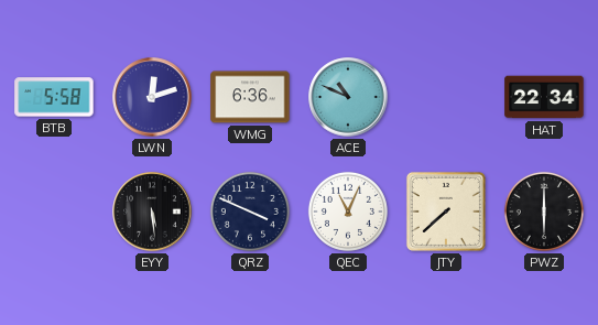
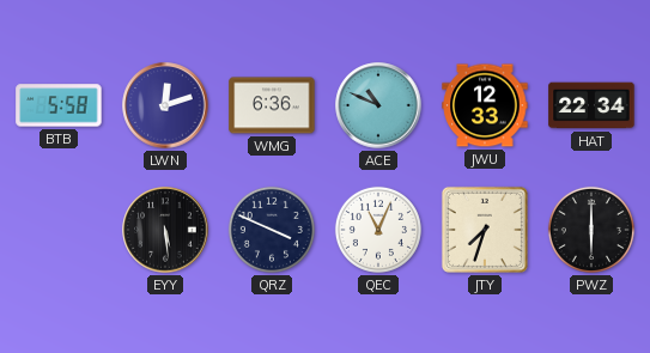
JWU: none -> 12:33
JTY: 7:38 -> 7:33
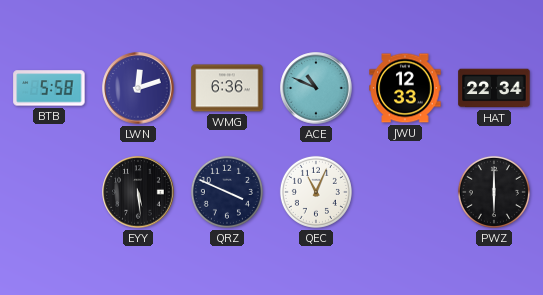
JTY: 7:33 -> none
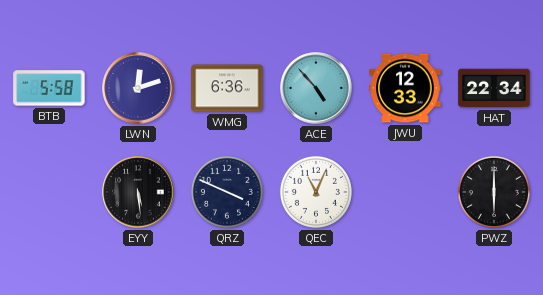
ACE: 10:49 -> 4:53
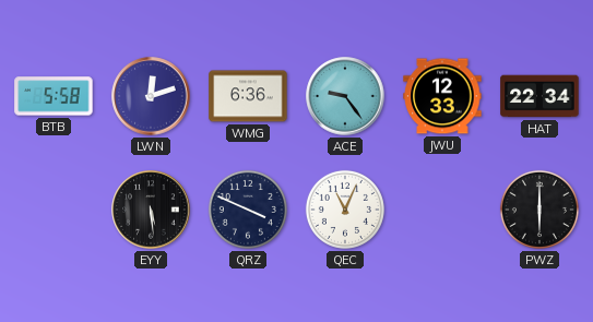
ACE: 4:53 -> 9:24
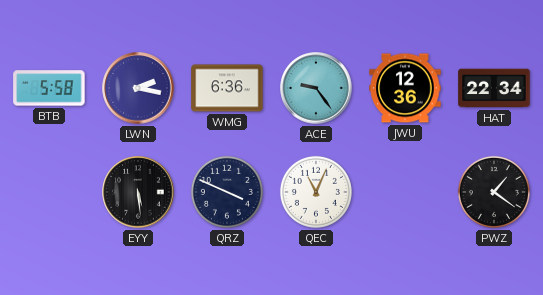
LWN: 12:12 -> 2:17
JWU: 12:33 -> 12:36
PWZ: 6:00 -> 1:21
